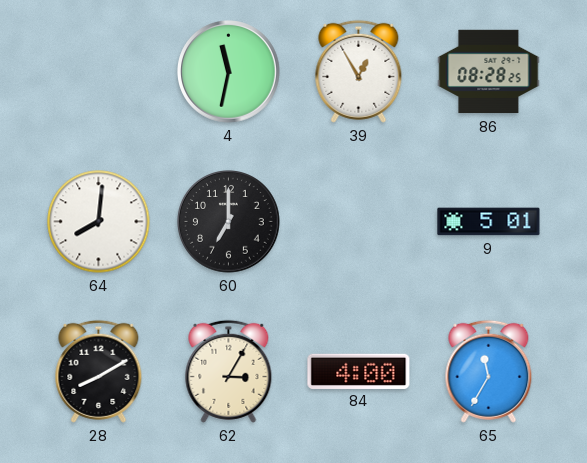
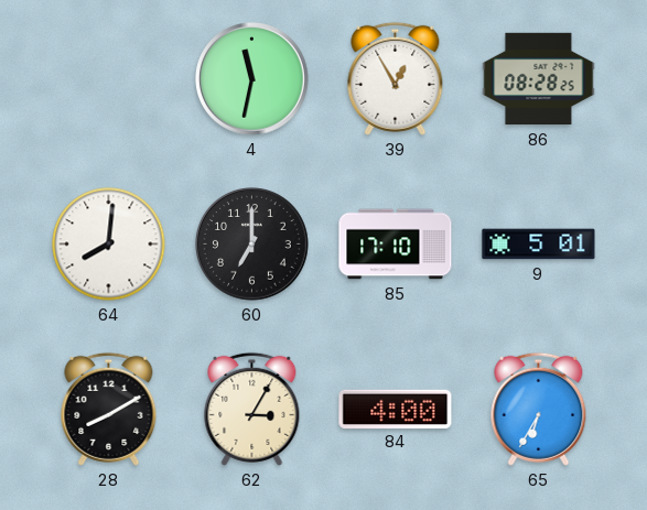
85: none -> 17:10
65: 11:35 -> 6:35
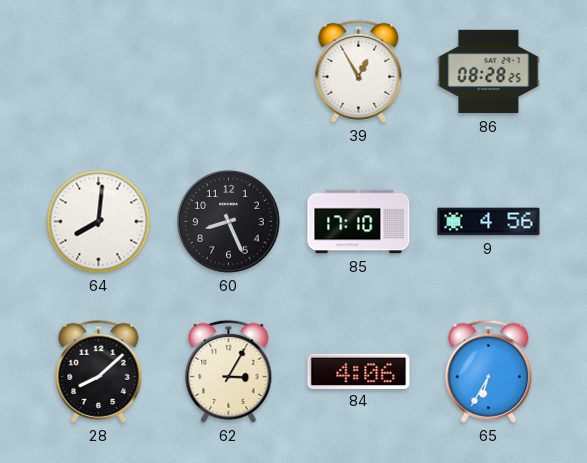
4: 11:32 -> none
60: 7:00 -> 8:26
9: 5:01 -> 4:56
28: 8:10 -> 8:08
84: 4:00 -> 4:06
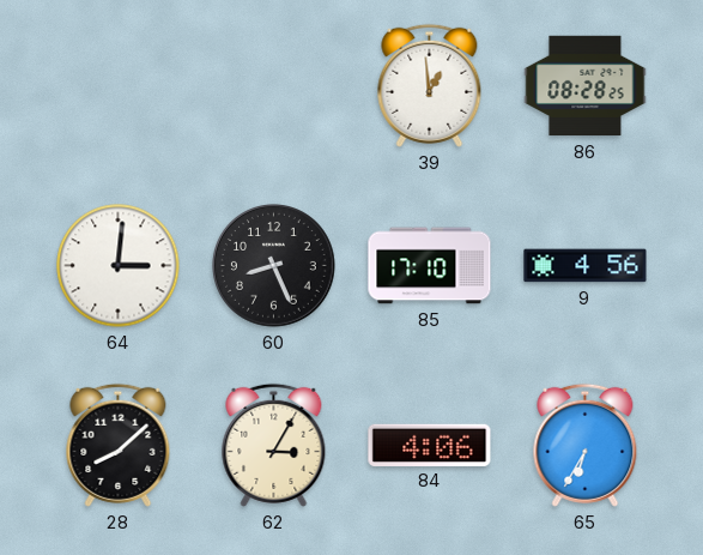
39: 12:55 -> 12:59
64: 8:01 -> 3:01
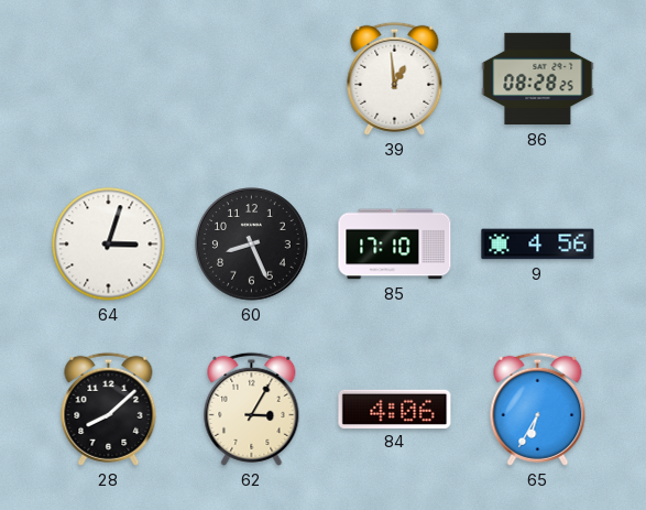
64: 3:01 -> 3:03
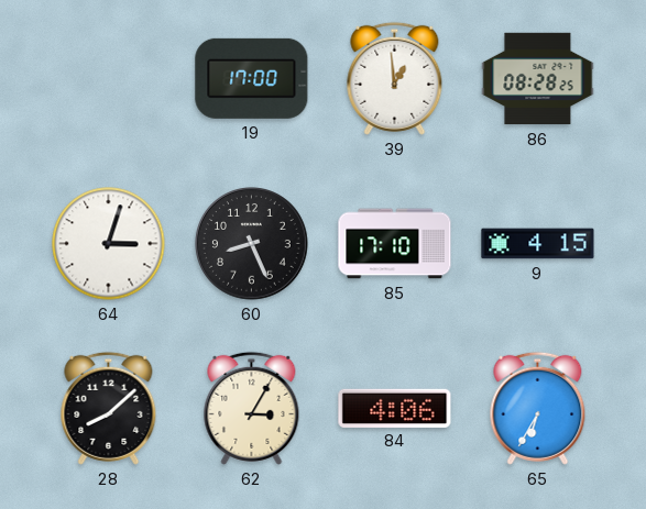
19: none -> 17:00
9: 4:56 -> 4:15
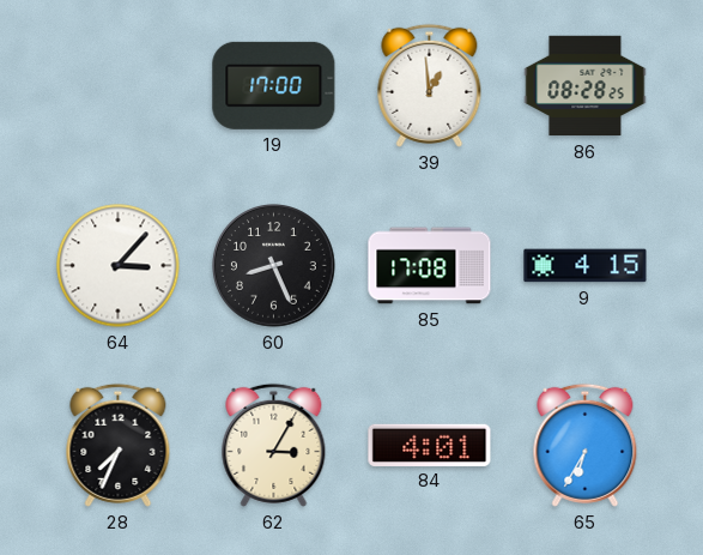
64: 3:03 -> 3:07
85: 17:10 -> 17:08
28: 8:08 -> 7:34
84: 4:06 -> 4:01
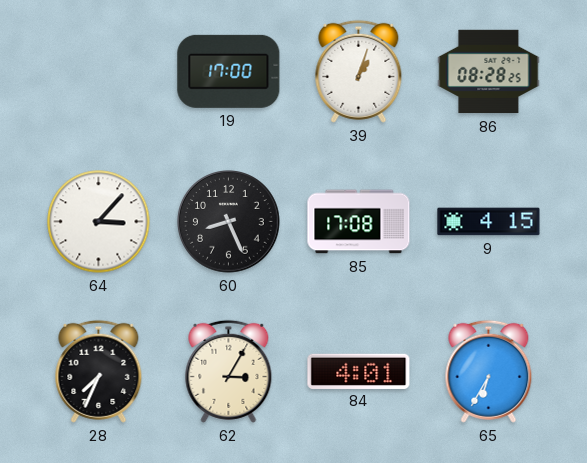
39: 12:59 -> 1:03
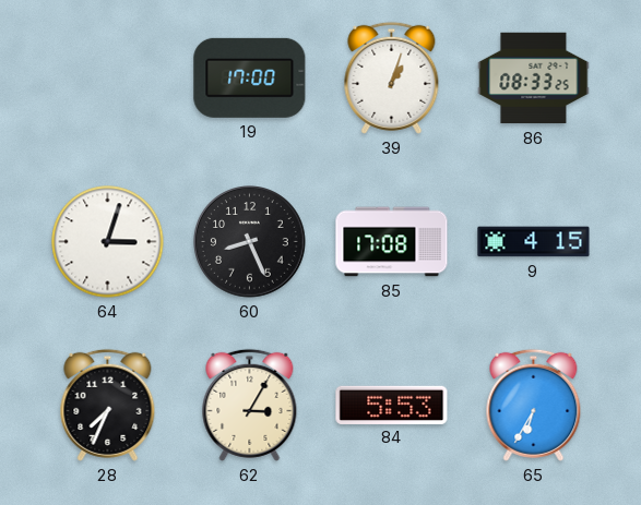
86: 08:28 -> 08:33
64: 3:07 -> 3:03
84: 4:01 -> 5:53
